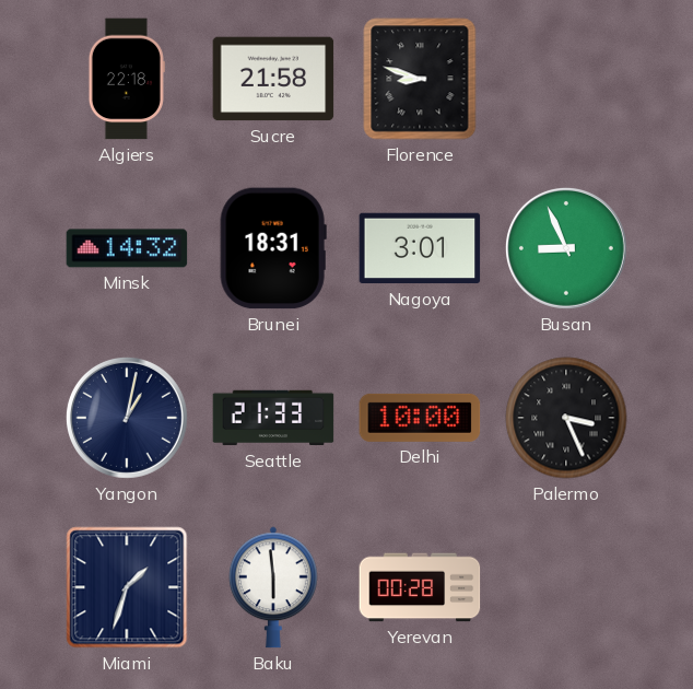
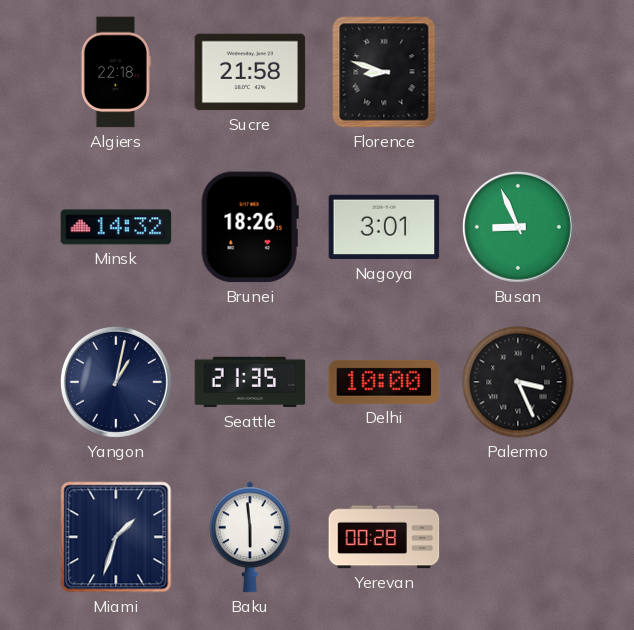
Brunei: 18:31 -> 18:26
Seattle: 21:33 -> 21:35
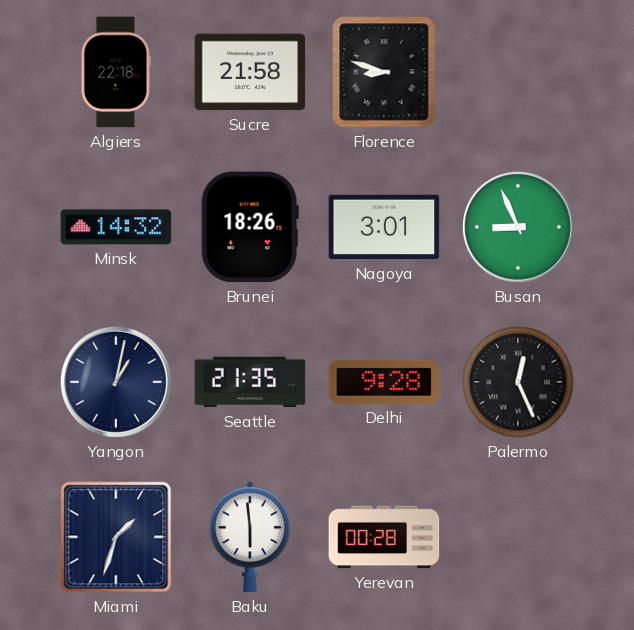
Delhi: 10:00 -> 9:28
Palermo: 3:26 -> 12:26
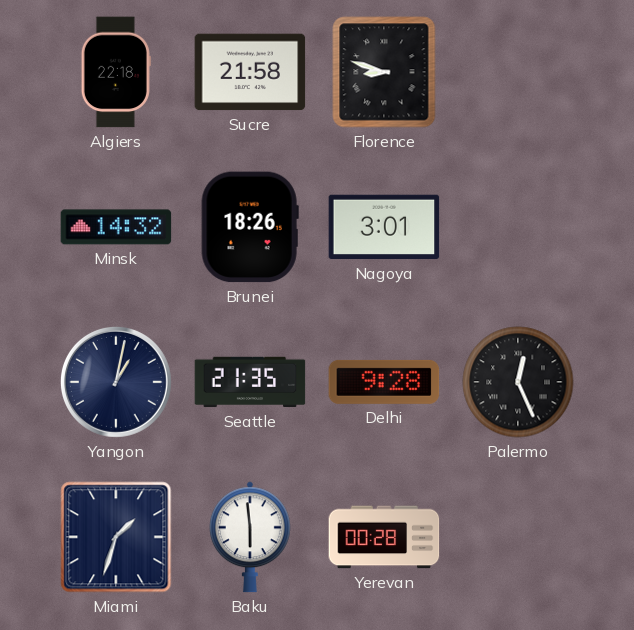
Busan: 8:56 -> none
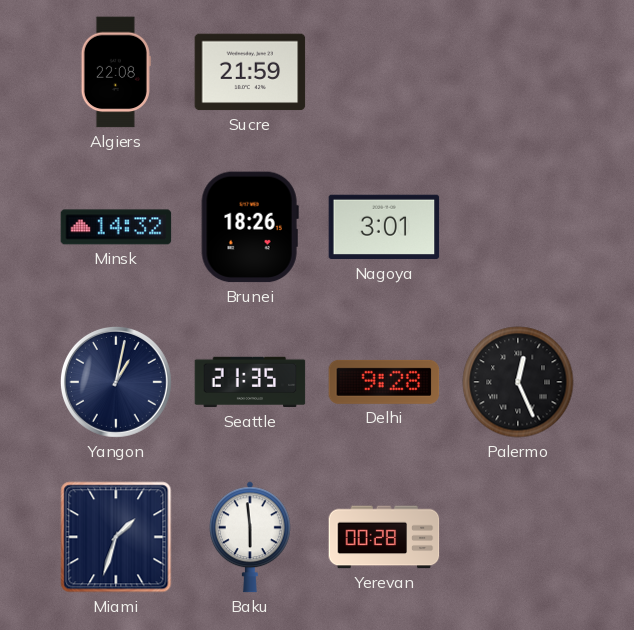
Algiers: 22:18 -> 22:08
Sucre: 21:58 -> 21:59
Florence: 8:48 -> none
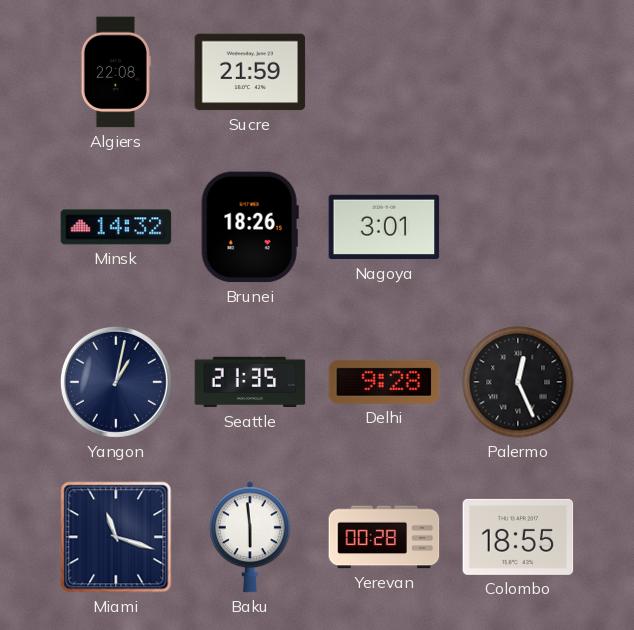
Miami: 1:33 -> 11:18
Colombo: none -> 18:55
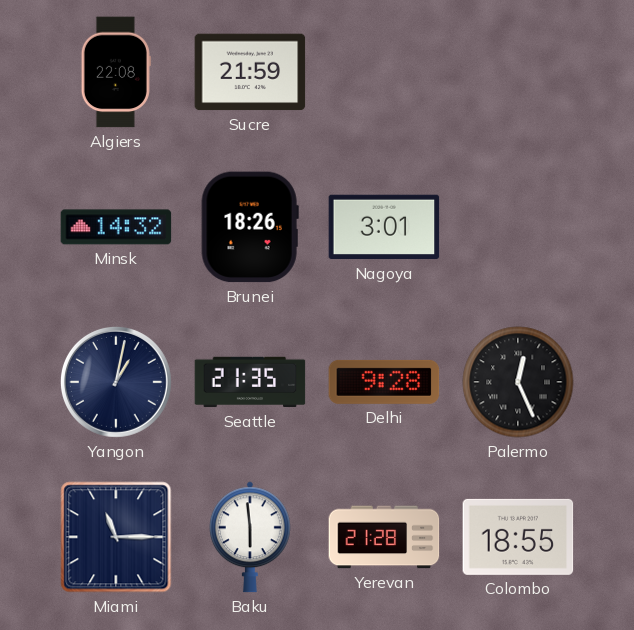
Miami: 11:18 -> 11:15
Yerevan: 00:28 -> 21:28
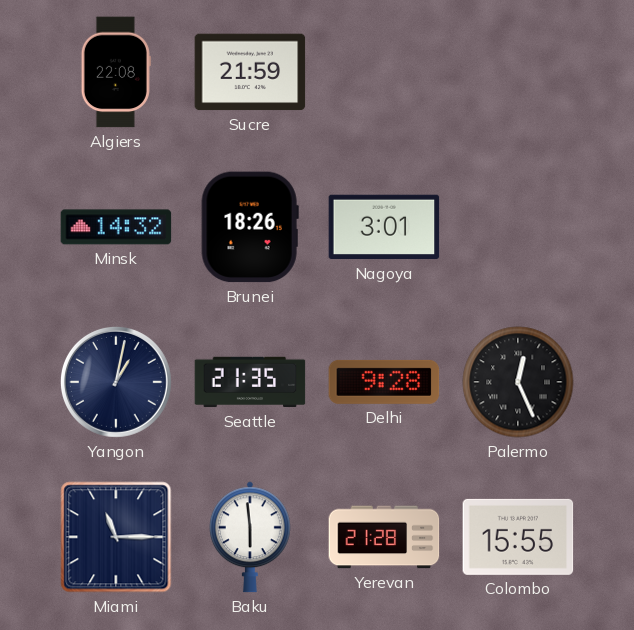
Colombo: 18:55 -> 15:55
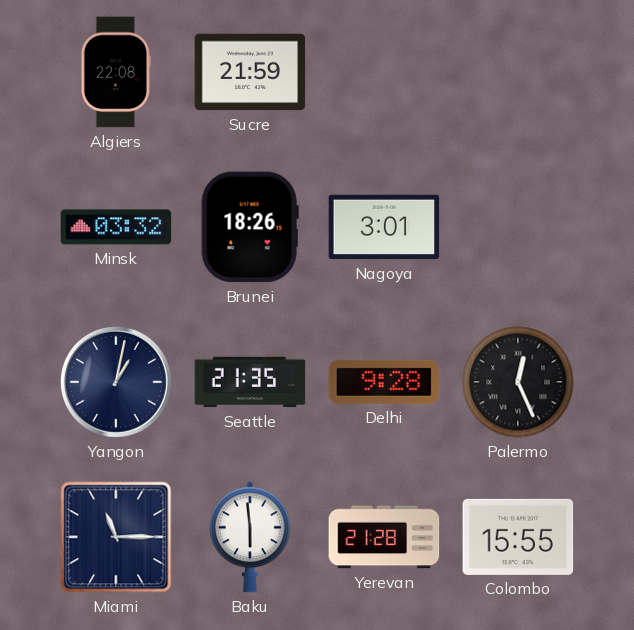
Minsk: 14:32 -> 03:32
